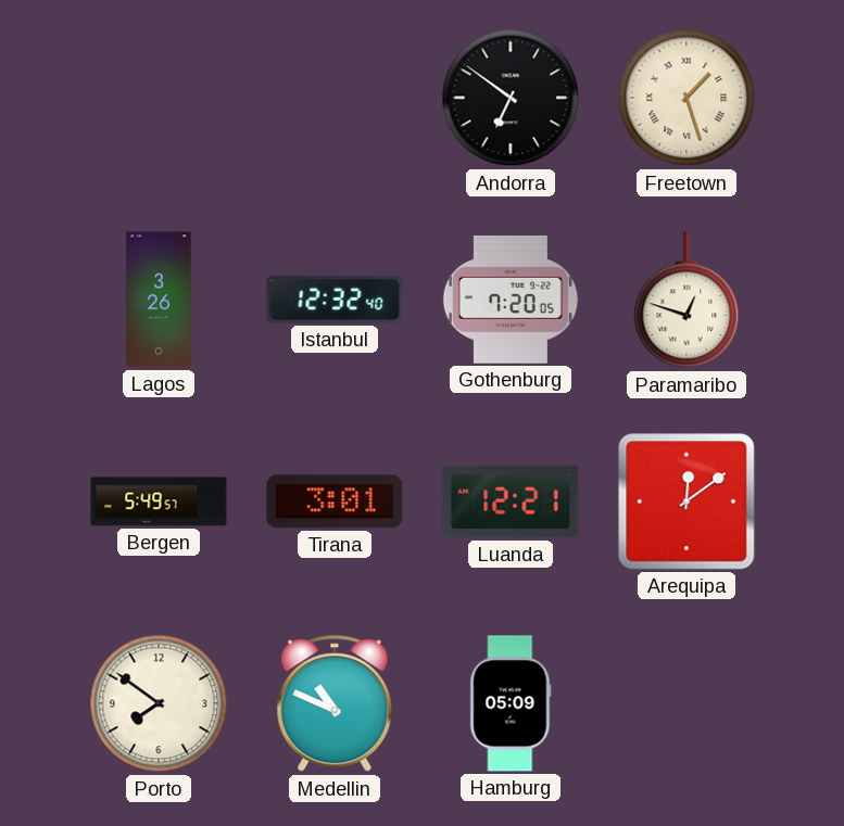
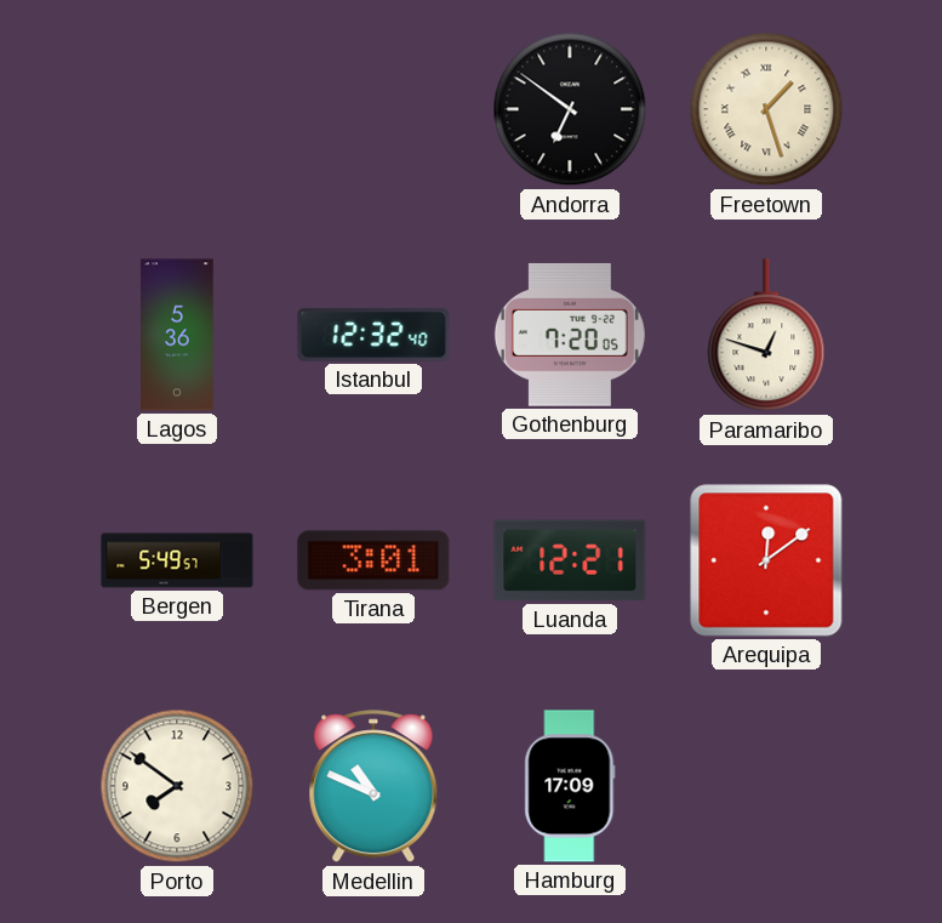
Lagos: 3:26 -> 5:36
Hamburg: 05:09 -> 17:09
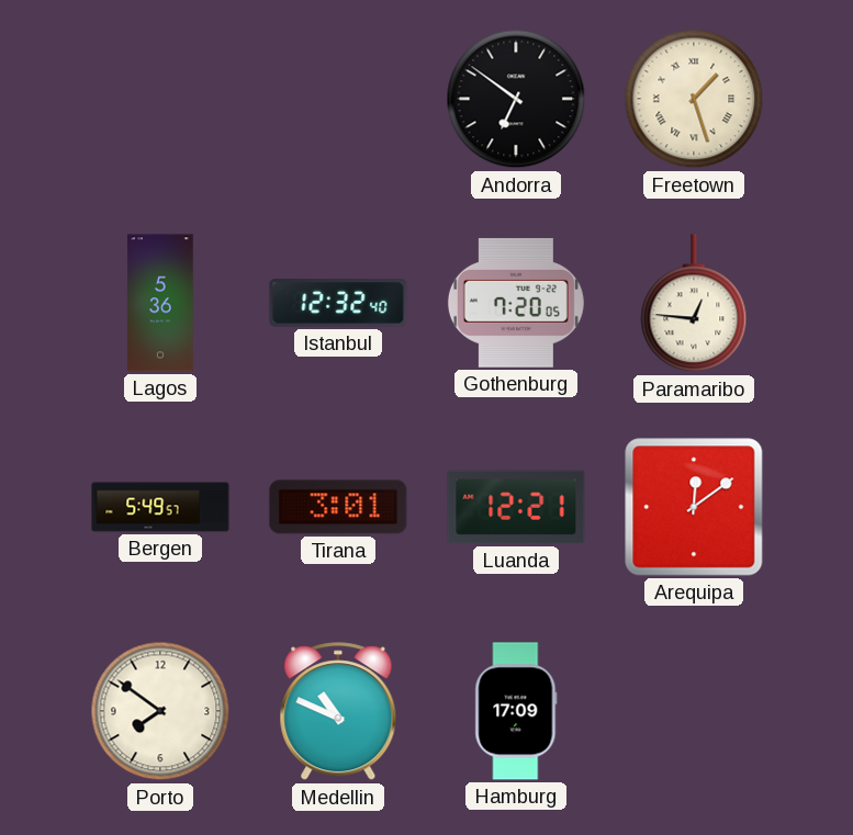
Paramaribo: 12:48 -> 12:46
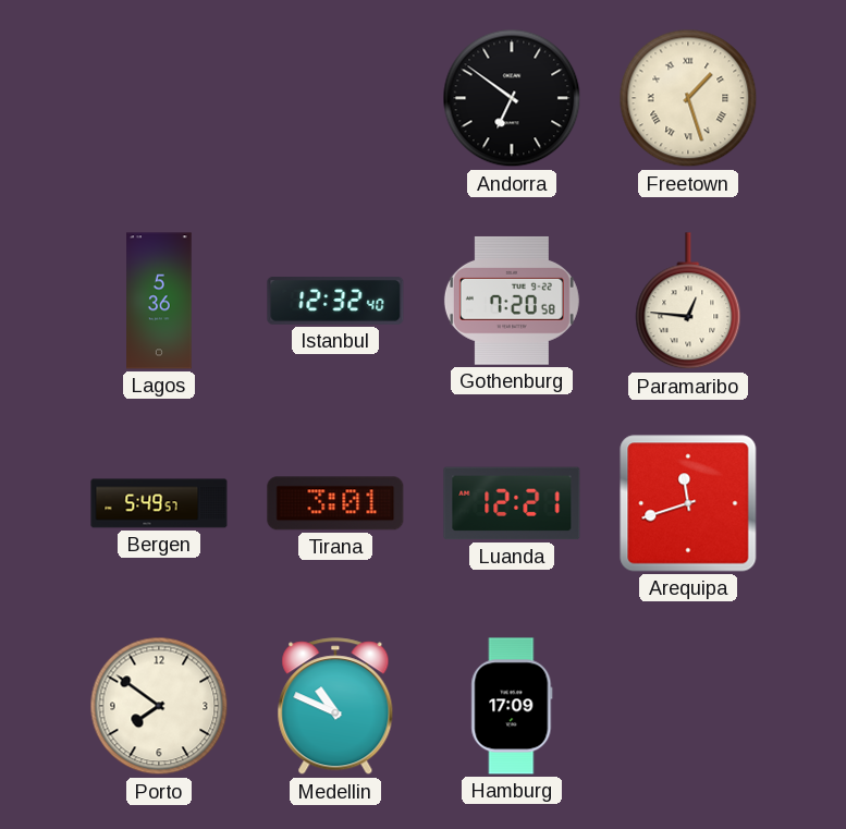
Gothenburg: 7:20:05 -> 7:20:58
Arequipa: 12:09 -> 11:42
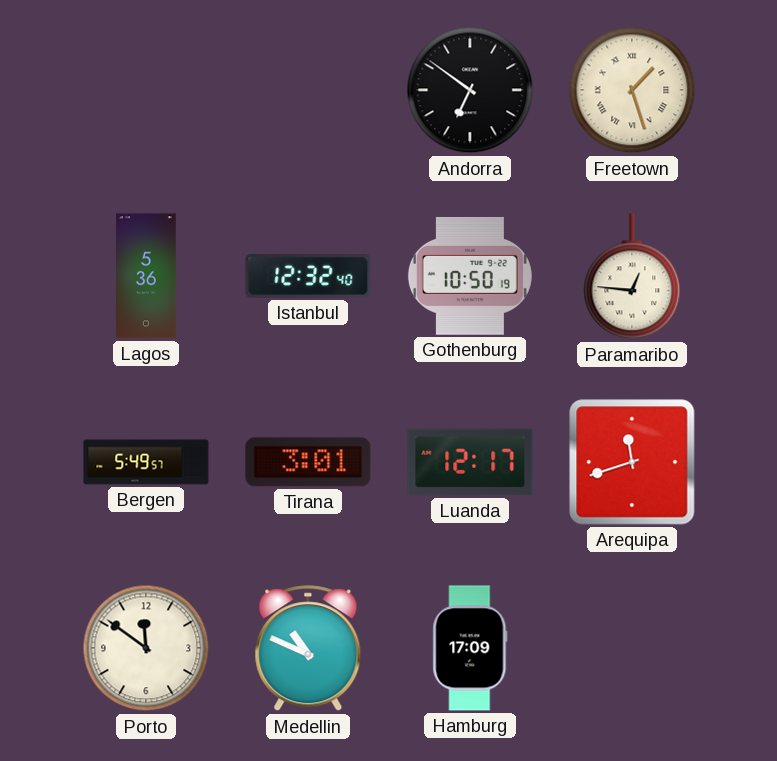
Gothenburg: 7:20 -> 10:50
Luanda: 12:21 -> 12:17
Porto: 7:51 -> 11:51
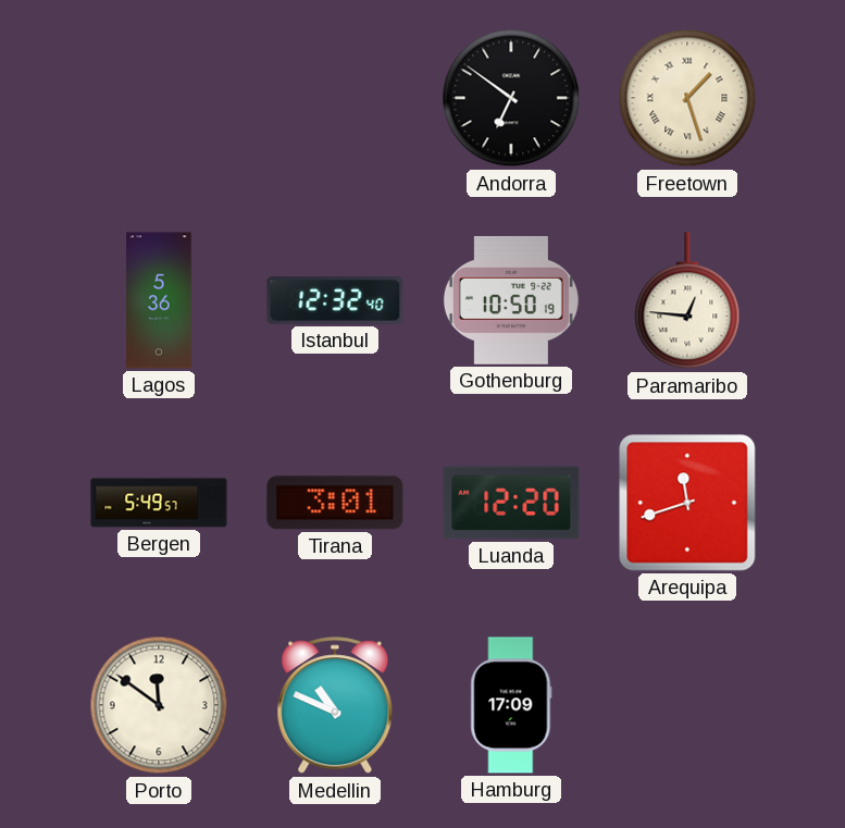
Luanda: 12:17 -> 12:20
